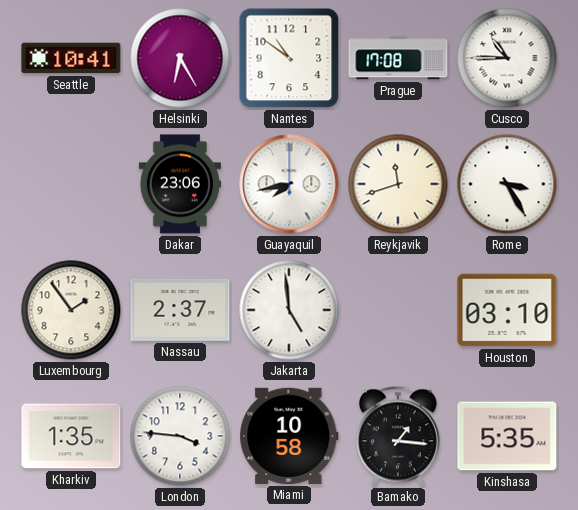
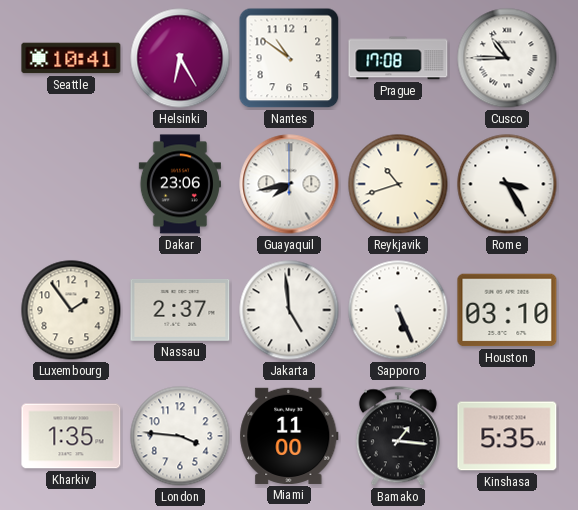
Reykjavik: 11:42 -> 10:42
Sapporo: none -> 5:26
Miami: 10:58 -> 11:00
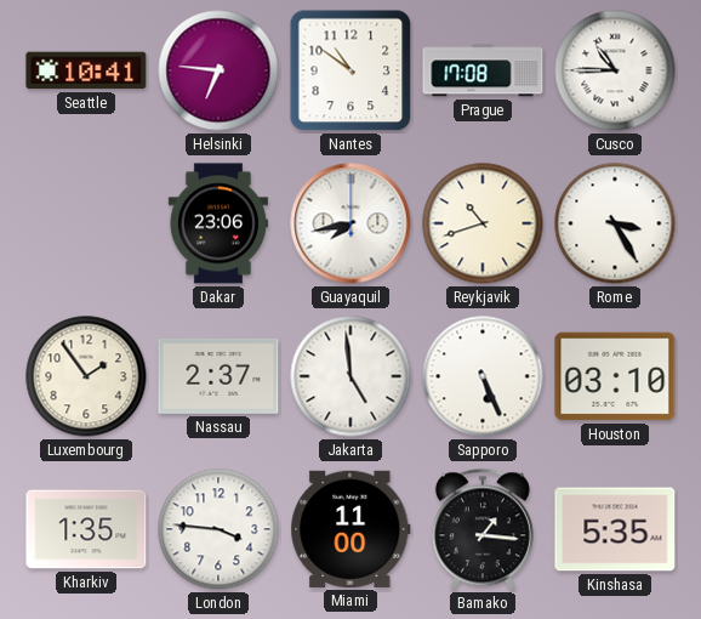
Helsinki: 6:25 -> 6:46
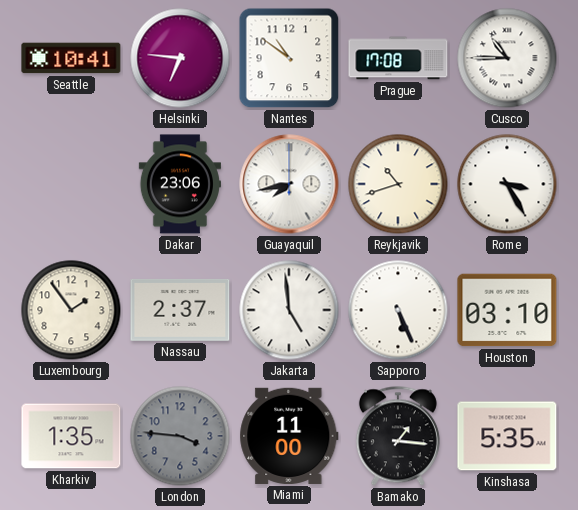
London dial: white -> grey
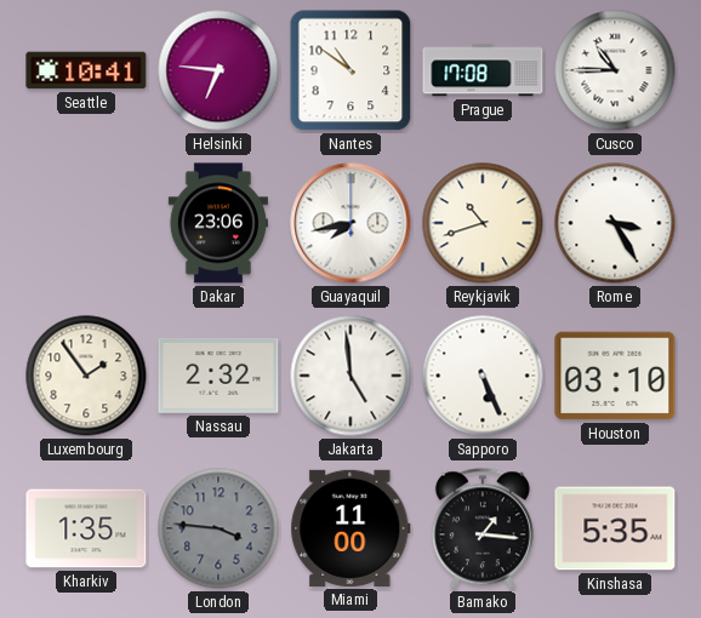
Nassau: 2:37 -> 2:32
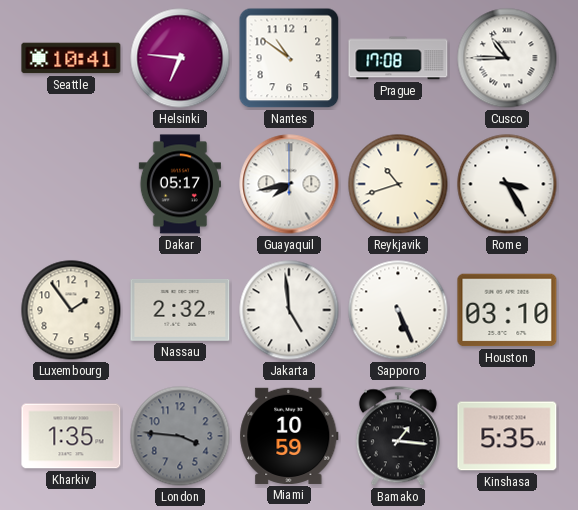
Dakar: 23:06 -> 05:17
Miami: 11:00 -> 10:59
